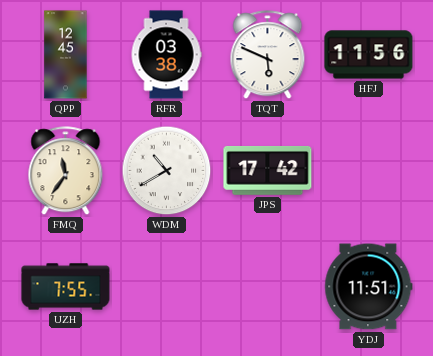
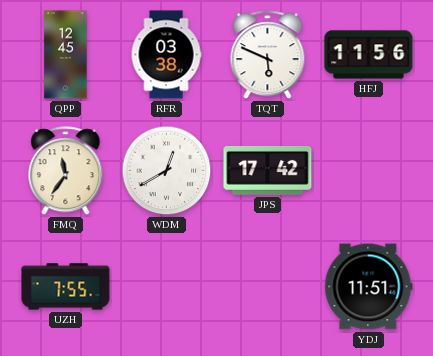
WDM: 10:40 -> 12:40
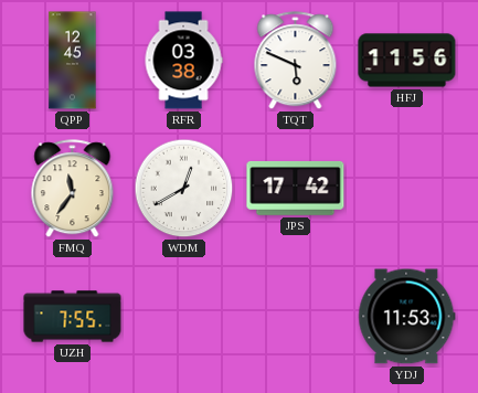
YDJ: 11:51 -> 11:53
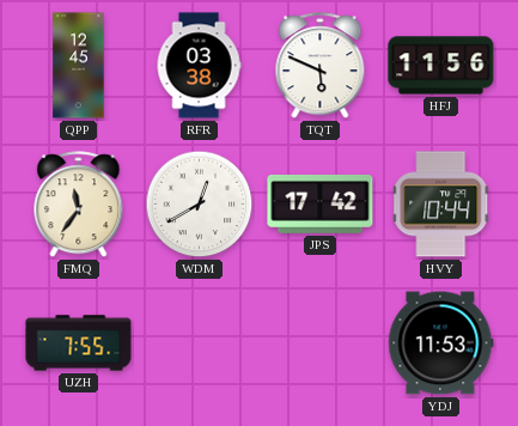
HVY: none -> 10:44
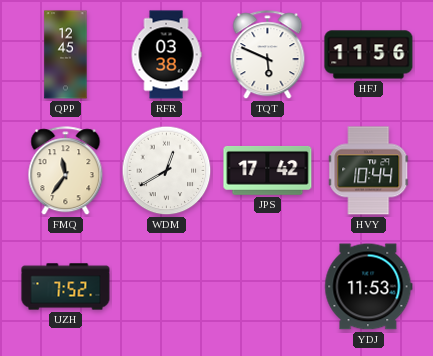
UZH: 7:55 -> 7:52
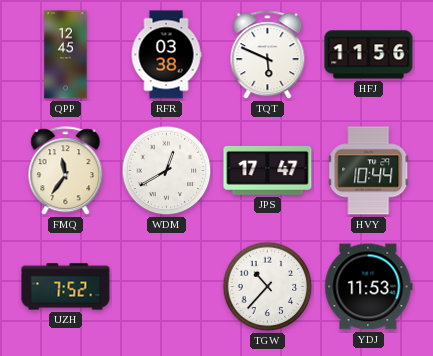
JPS: 17:42 -> 17:47
TGW: none -> 10:37
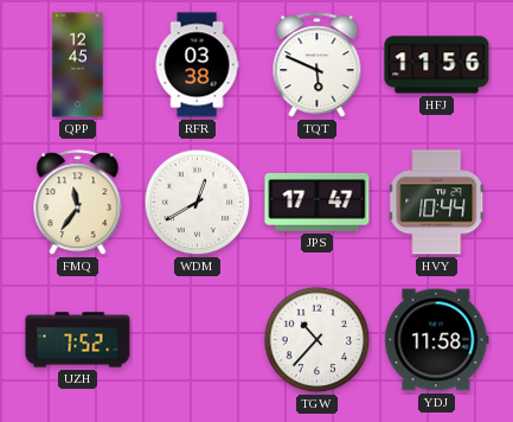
YDJ: 11:53 -> 11:58
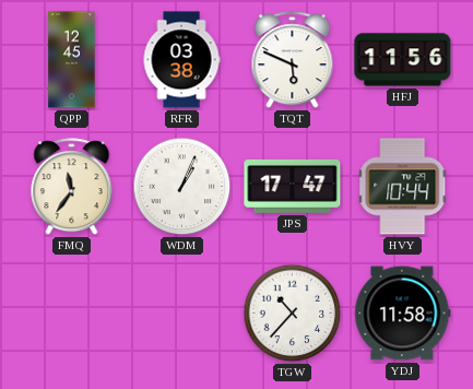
WDM: 12:40 -> 1:04
UZH: 7:52 -> none
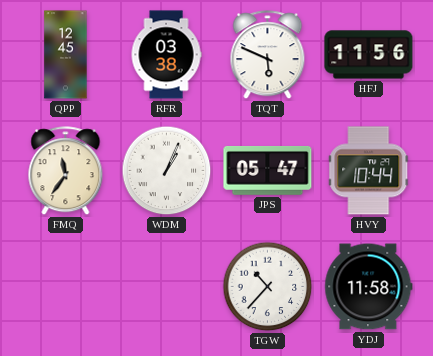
JPS: 17:47 -> 05:47
